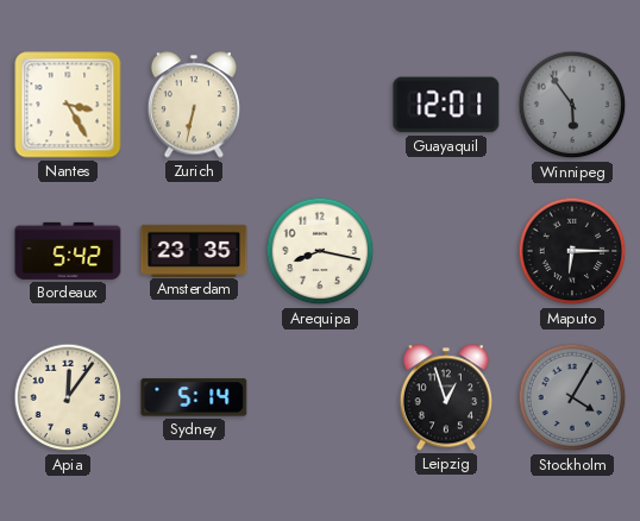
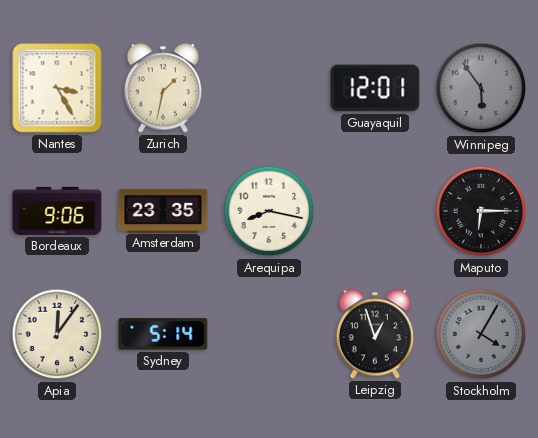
Zurich: 6:32 -> 1:32
Bordeaux: 5:42 -> 9:06
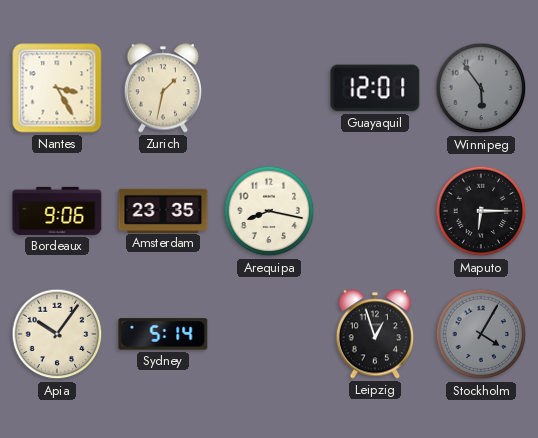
Apia: 12:06 -> 10:06
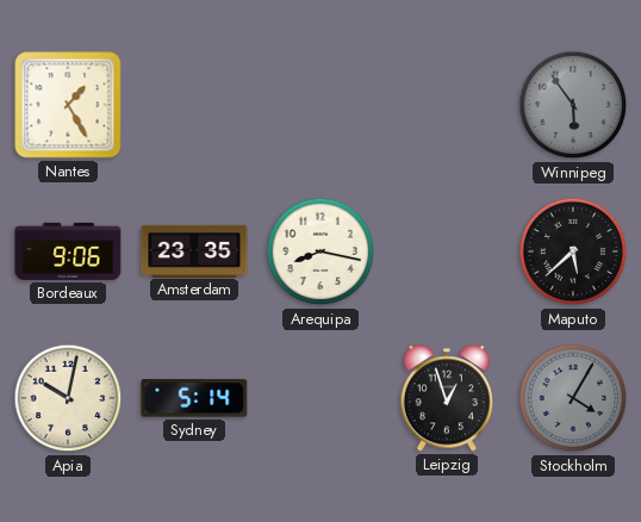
Nantes: 3:25 -> 1:25
Zurich: 1:32 -> none
Guayaquil: 12:01 -> none
Maputo: 6:15 -> 5:38
Apia: 10:06 -> 10:02
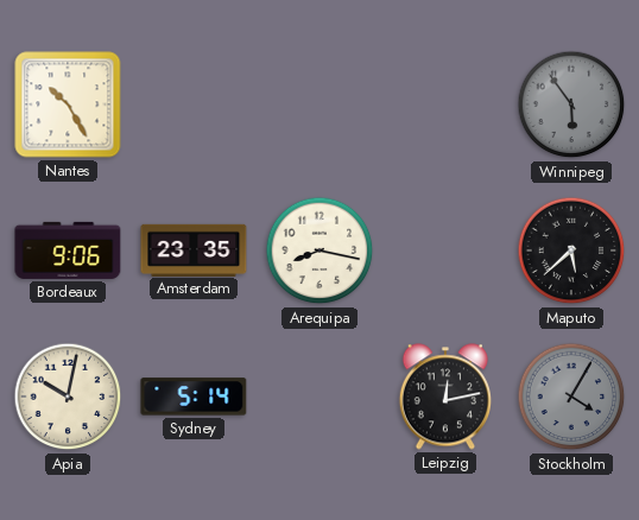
Nantes: 1:25 -> 10:25
Leipzig: 12:57 -> 12:13
